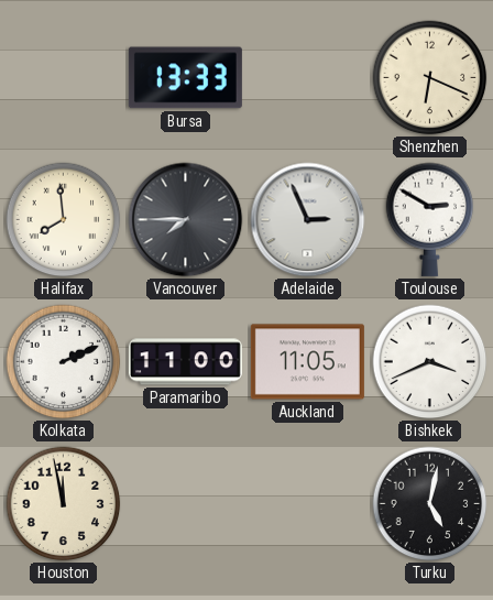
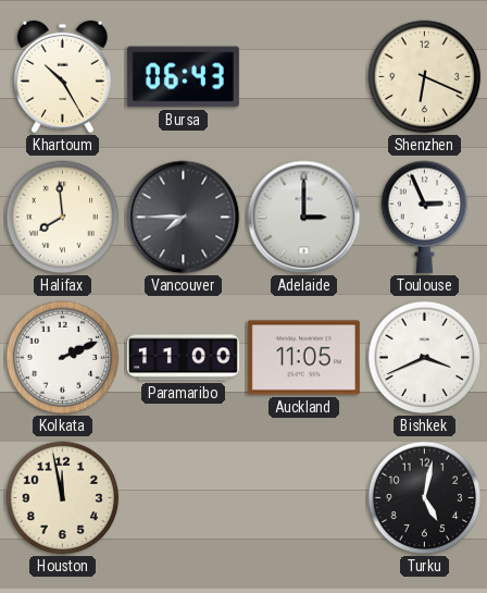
Khartoum: none -> 10:25
Bursa: 13:33 -> 06:43
Adelaide: 2:56 -> 3:00
Toulouse: 2:50 -> 2:56
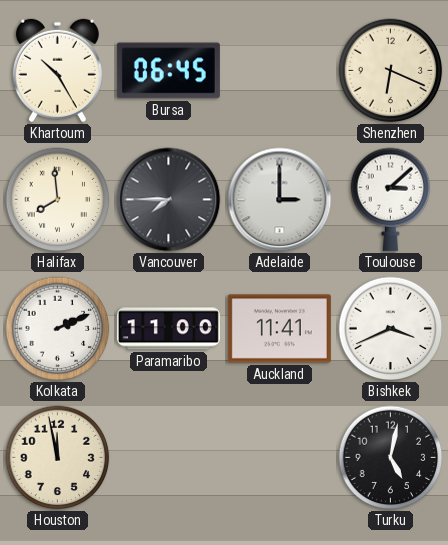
Bursa: 06:43 -> 06:45
Toulouse: 2:56 -> 3:08
Auckland: 11:05 -> 11:41
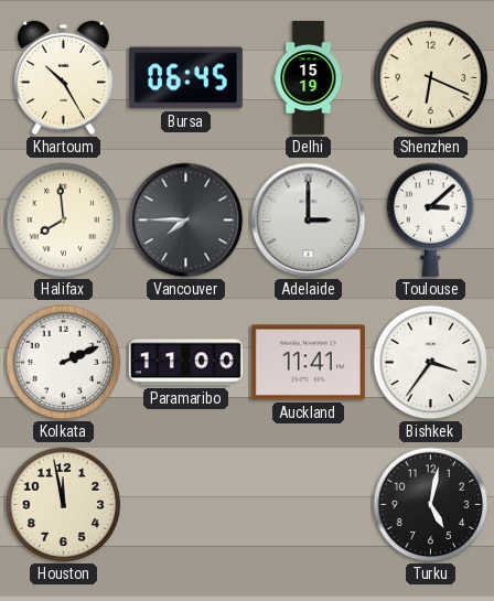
Delhi: none -> 15:19
Bishkek: 3:41 -> 3:36
